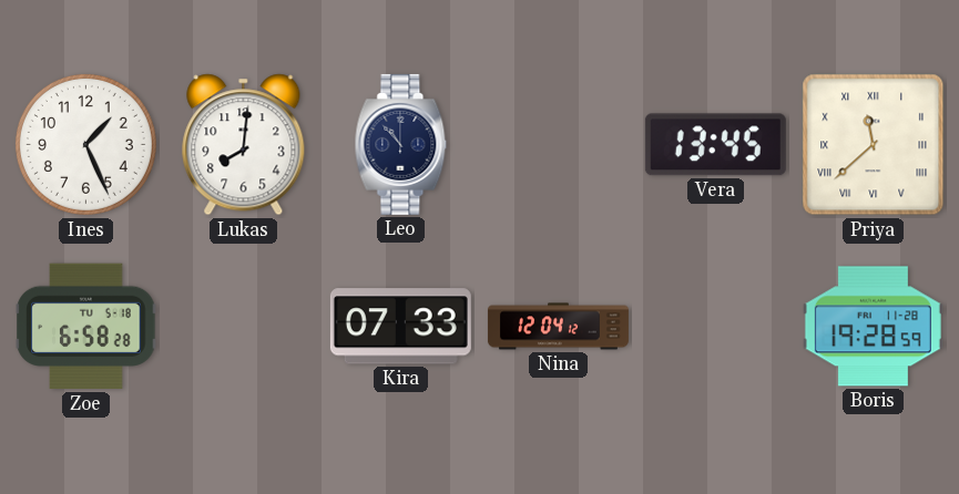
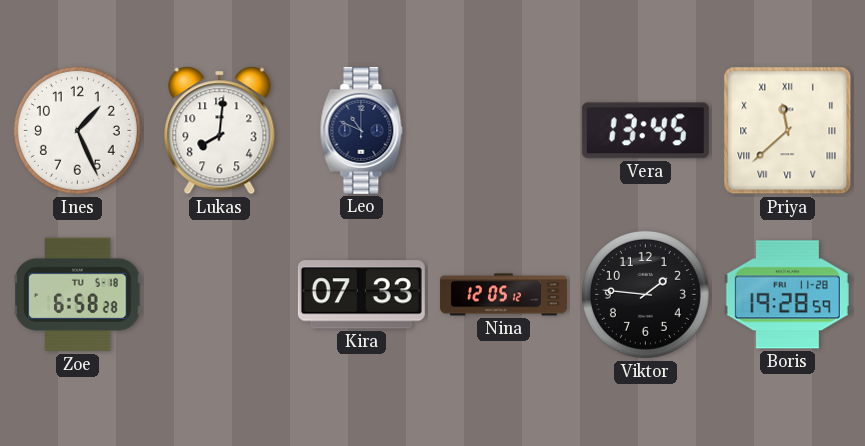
Leo: 10:53 -> 10:49
Nina: 12:04 -> 12:05
Viktor: none -> 1:46
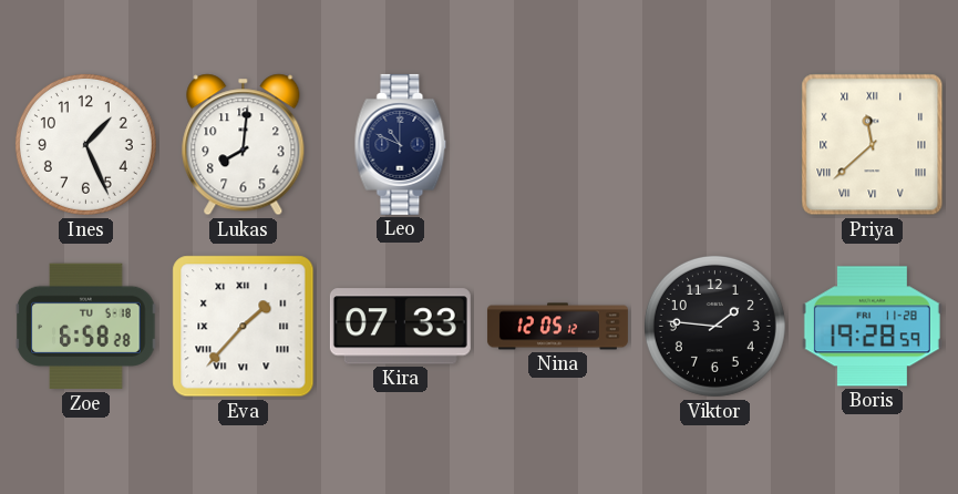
Vera: 13:45 -> none
Eva: none -> 1:37
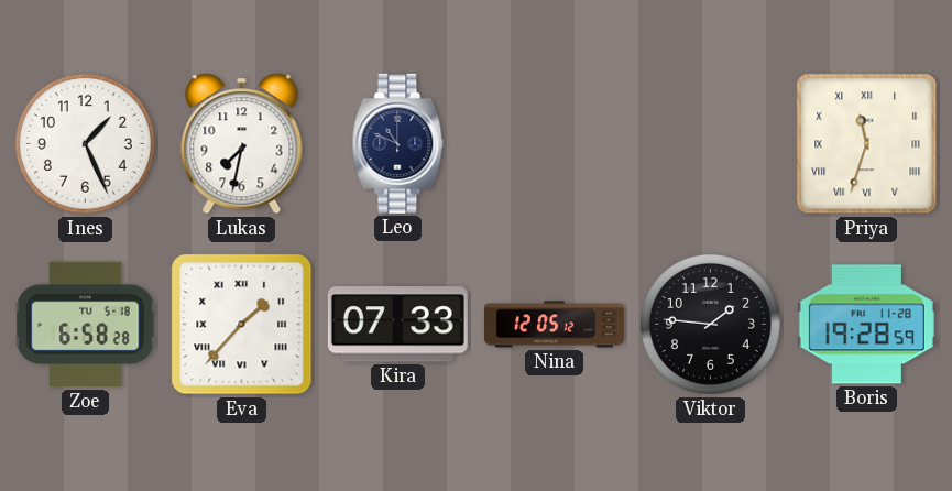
Lukas: 8:01 -> 7:32
Priya: 11:38 -> 11:33
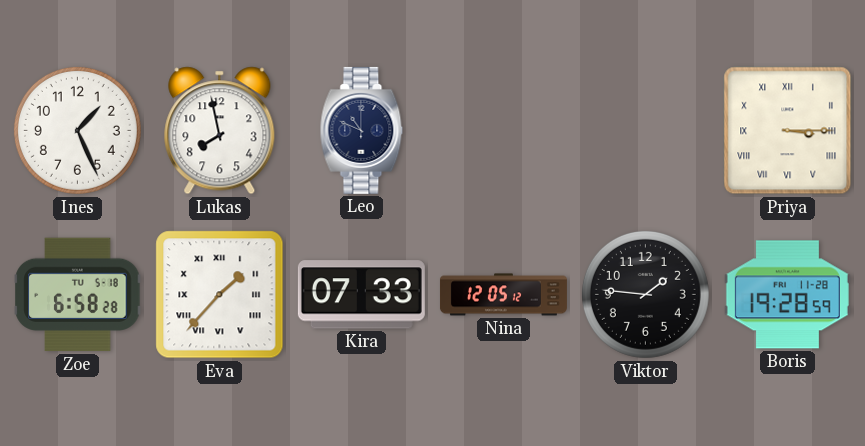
Lukas: 7:32 -> 7:58
Priya: 11:33 -> 3:15
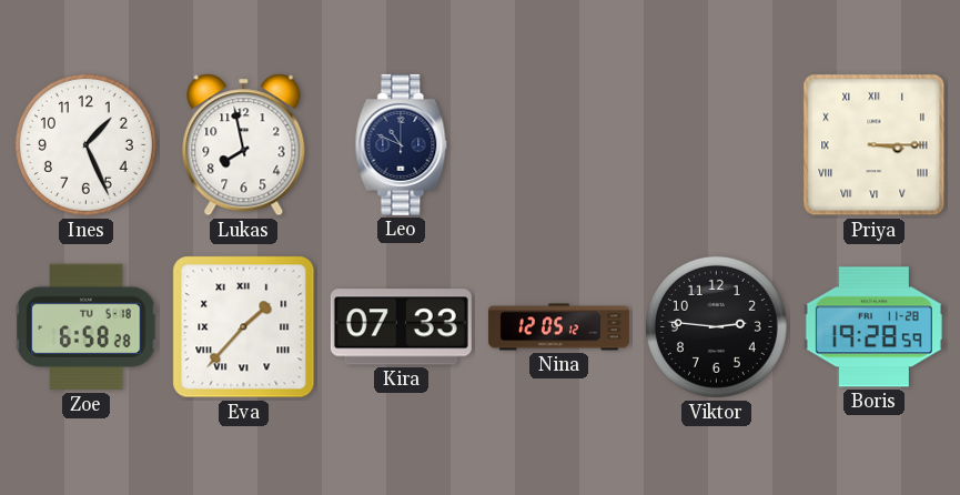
Viktor: 1:46 -> 2:46
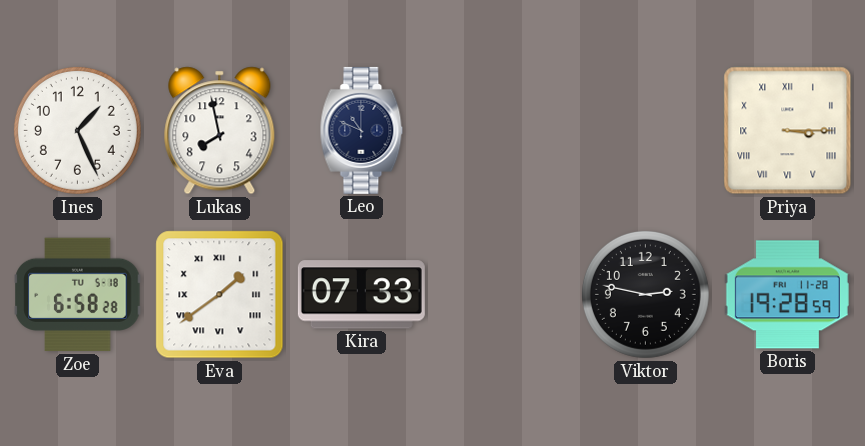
Eva: 1:37 -> 1:39
Nina: 12:05 -> none
Viktor: 2:46 -> 2:47
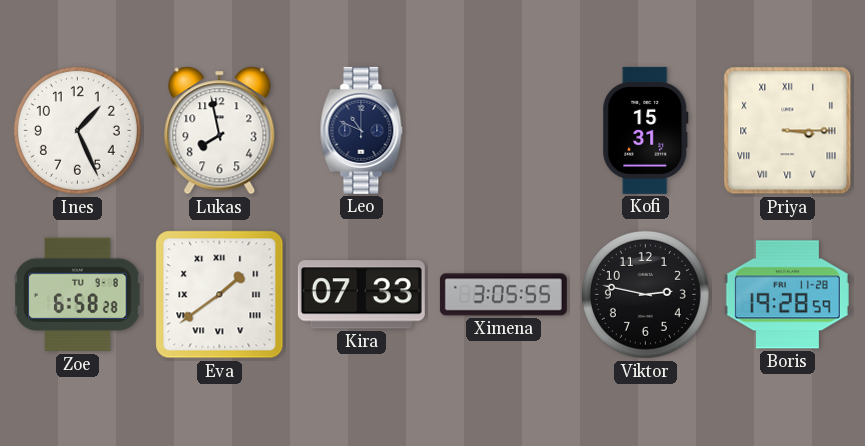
Kofi: none -> 15:31
Zoe date: TU 5-18 -> TU 9-8
Ximena: none -> 3:05
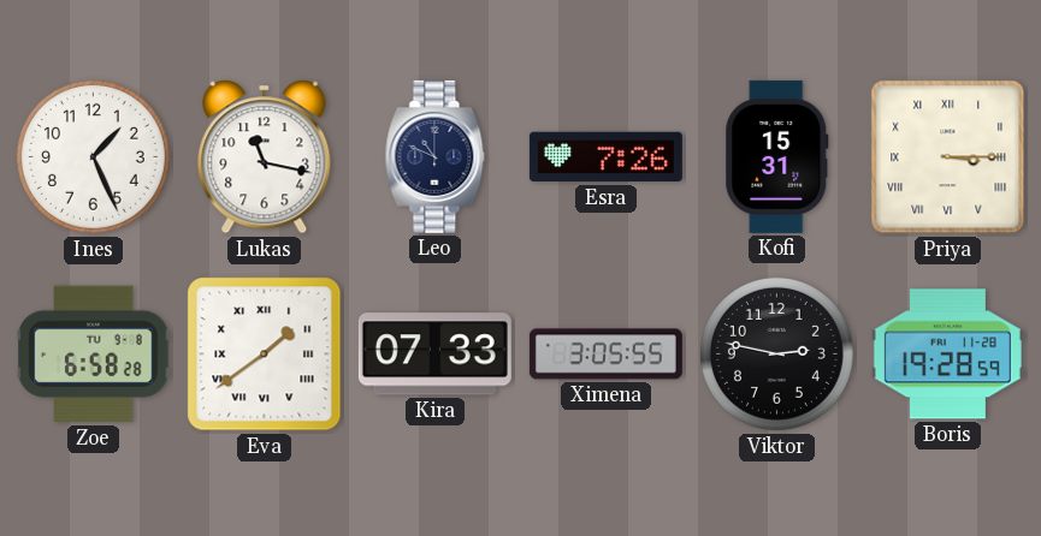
Lukas: 7:58 -> 11:17
Esra: none -> 7:26
